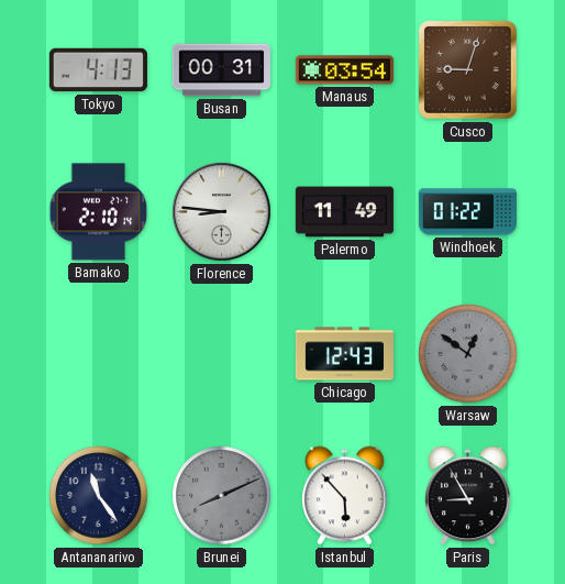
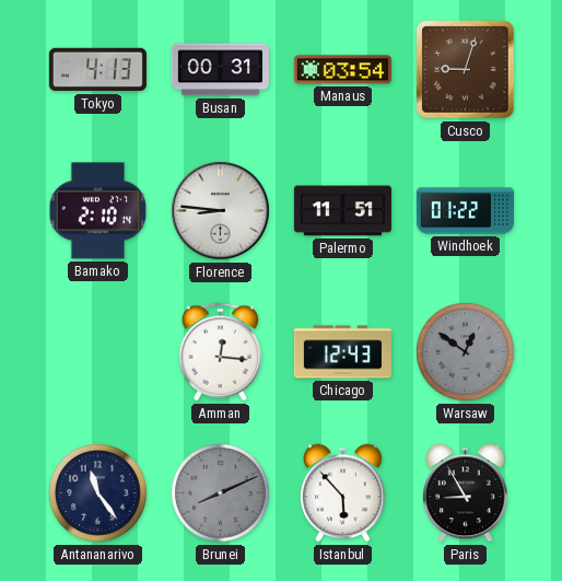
Palermo: 11:49 -> 11:51
Amman: none -> 12:16
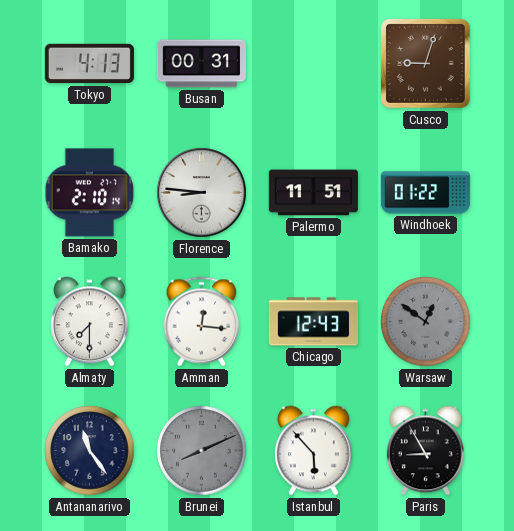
Manaus: 03:54 -> none
Almaty: none -> 7:30
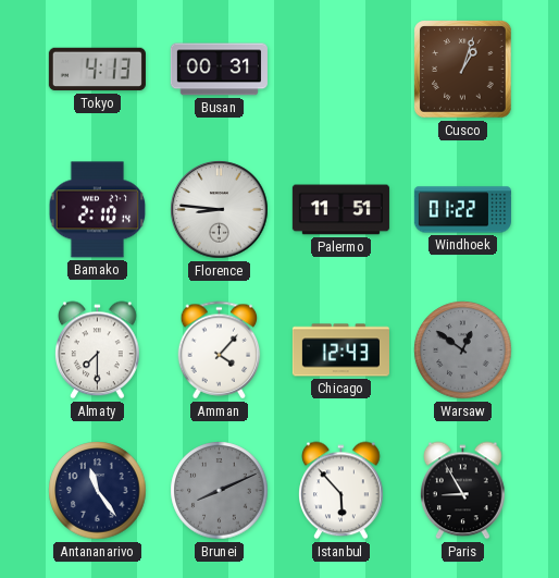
Cusco: 9:03 -> 1:03
Amman: 12:16 -> 4:07
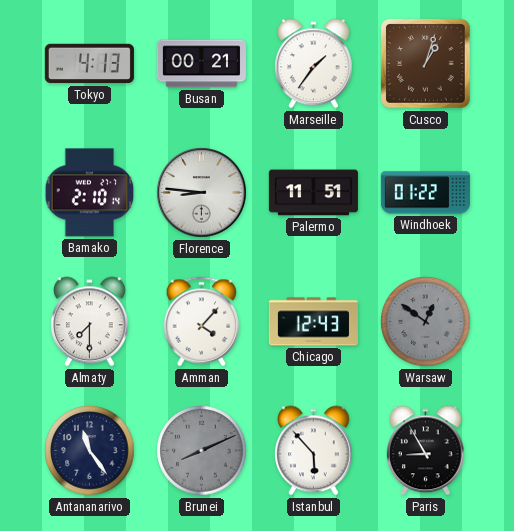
Busan: 00:31 -> 00:21
Marseille: none -> 1:36
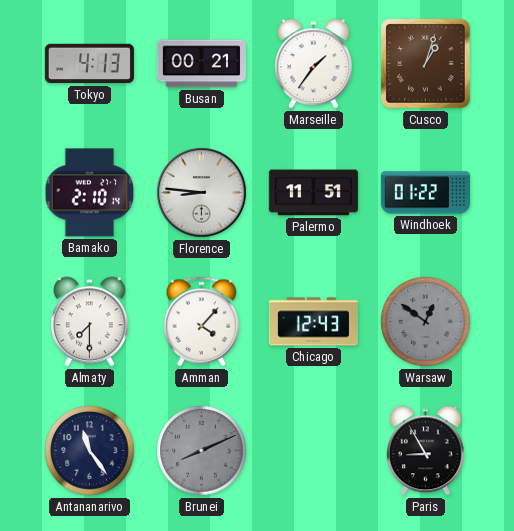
Istanbul: 5:53 -> none
